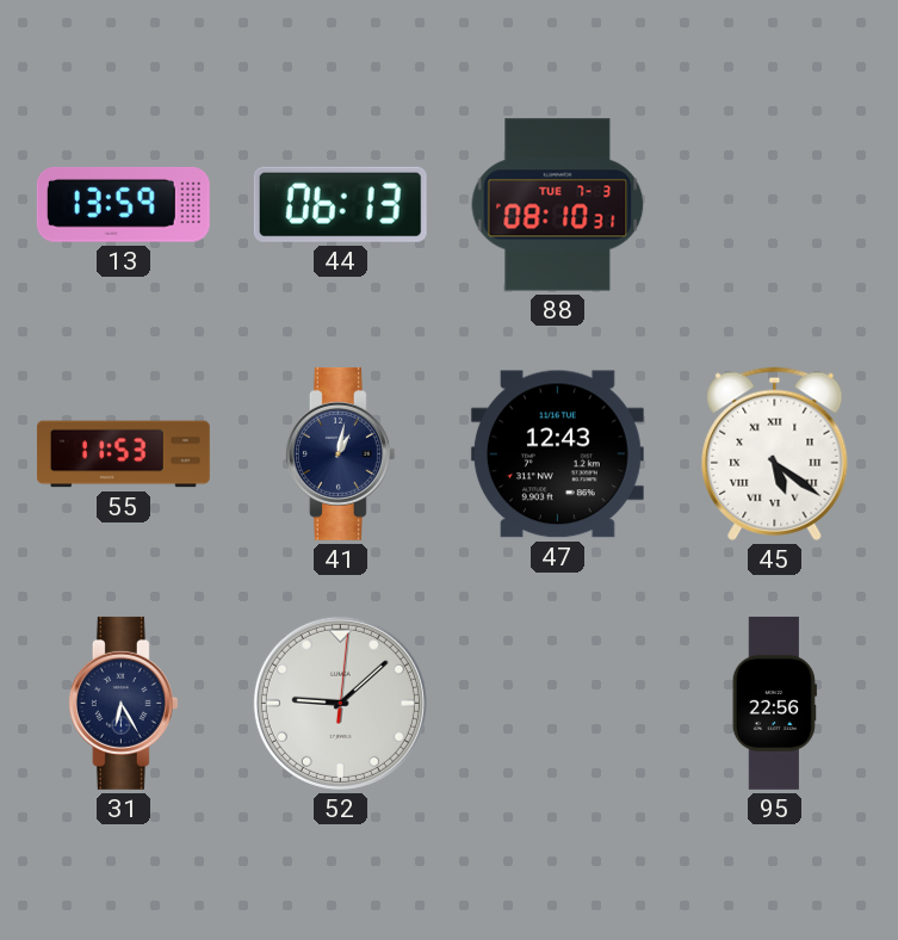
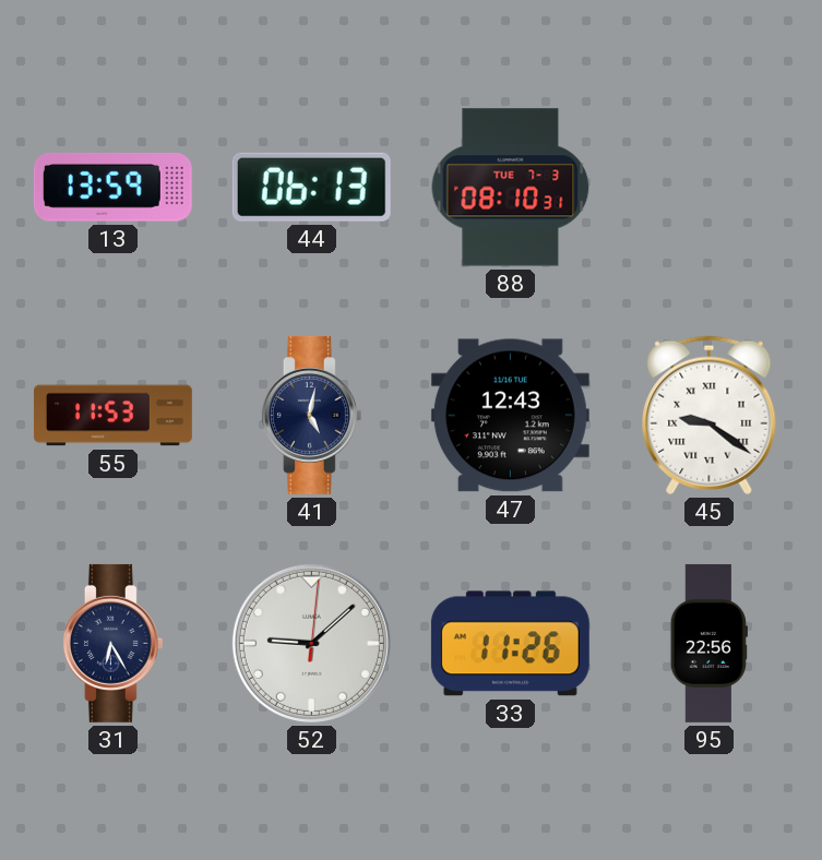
41: 1:02 -> 5:02
45: 5:21 -> 9:21
33: none -> 11:26
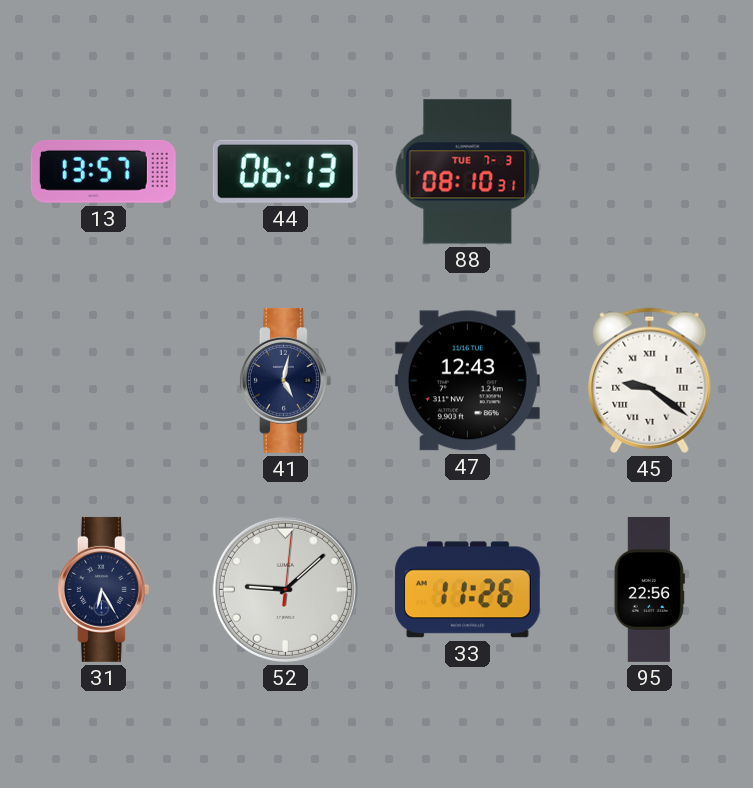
13: 13:59 -> 13:57
55: 11:53 -> none
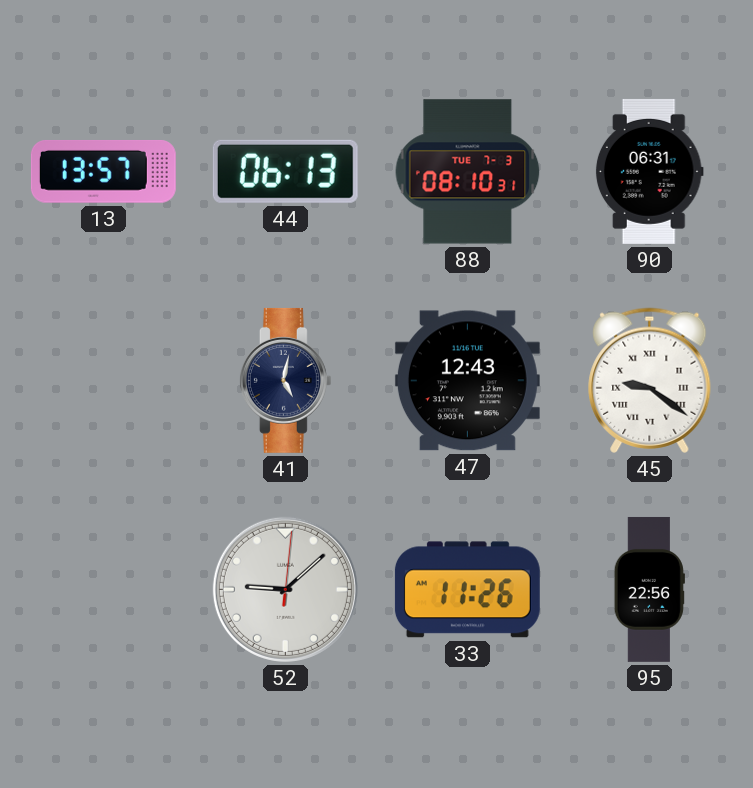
90: none -> 06:31
31: 6:25 -> none
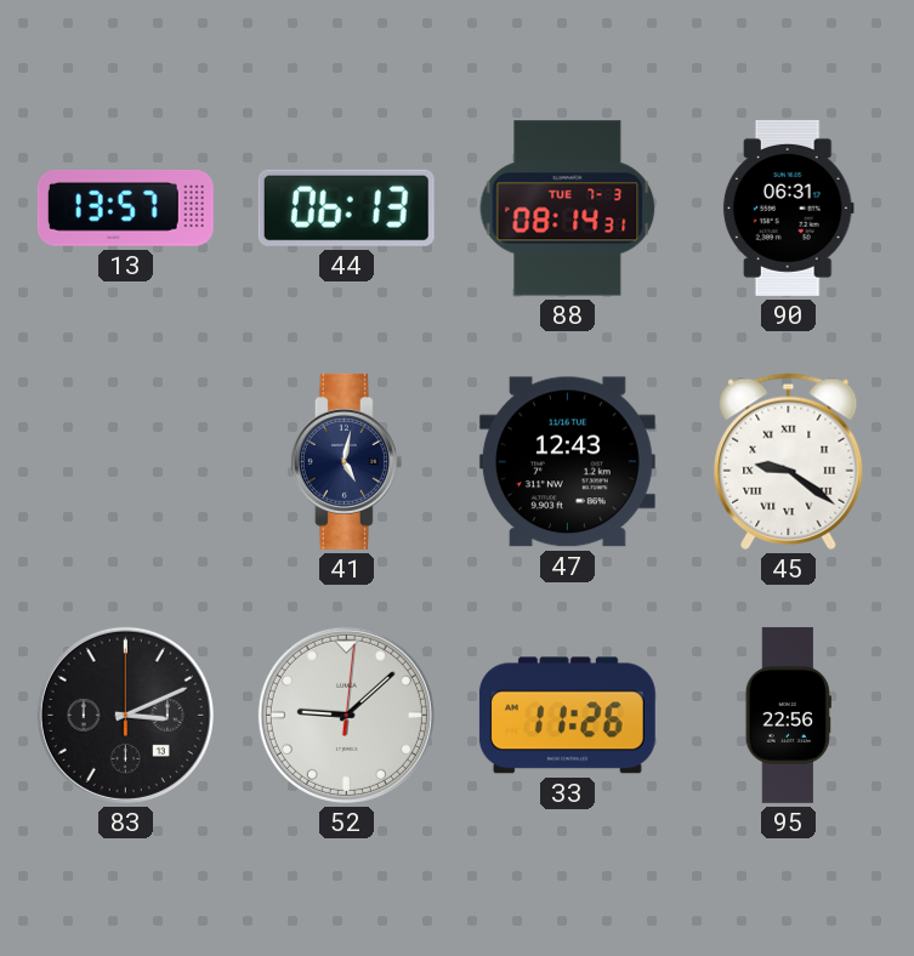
88: 08:10 -> 08:14
83: none -> 3:11
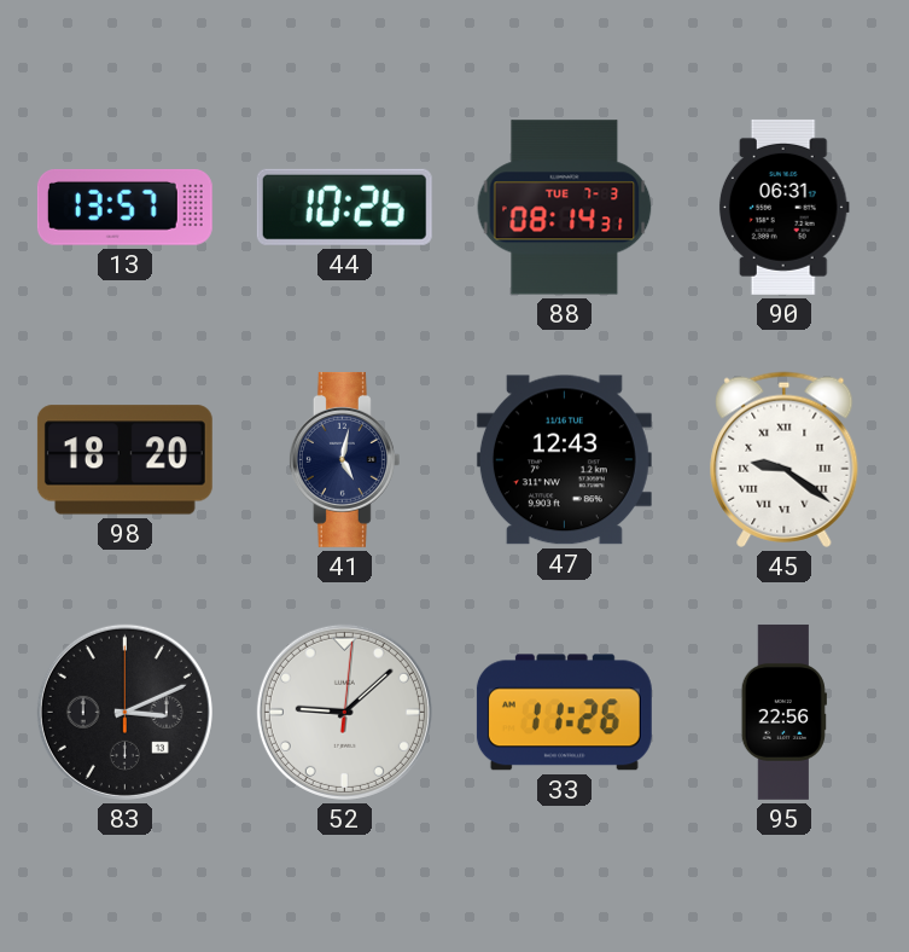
44: 06:13 -> 10:26
98: none -> 18:20
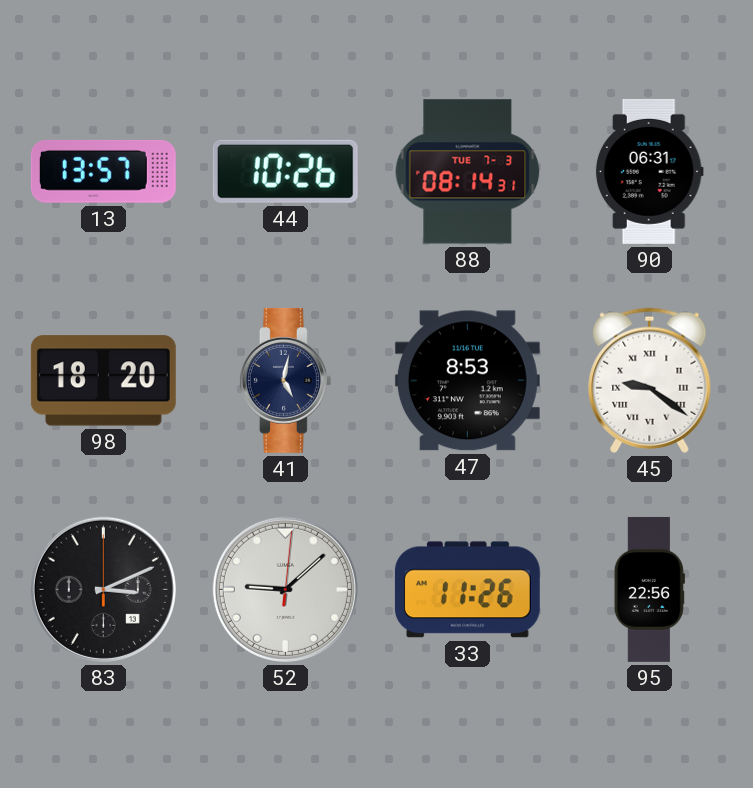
47: 12:43 -> 8:53
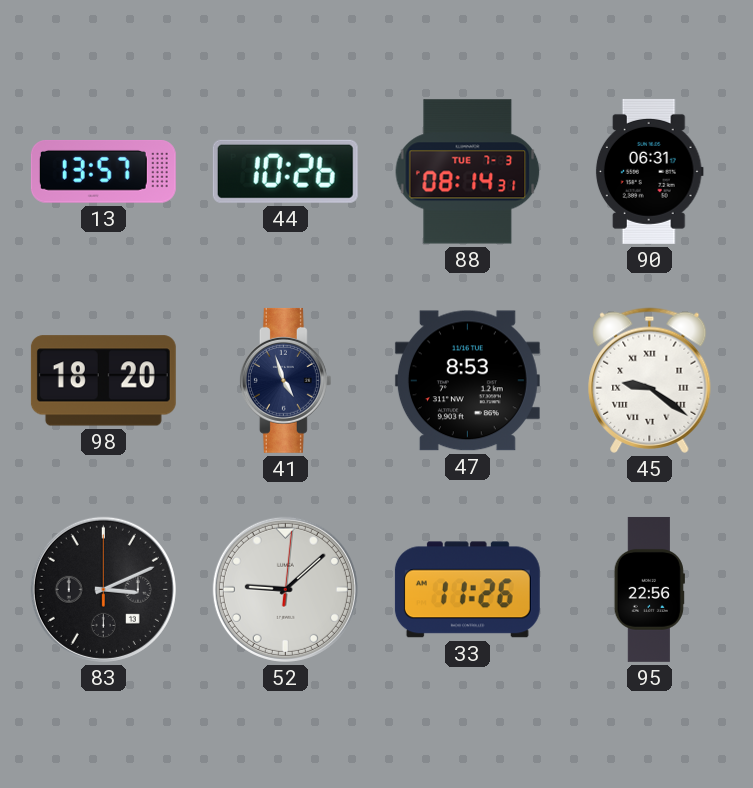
41: 5:02 -> 4:57
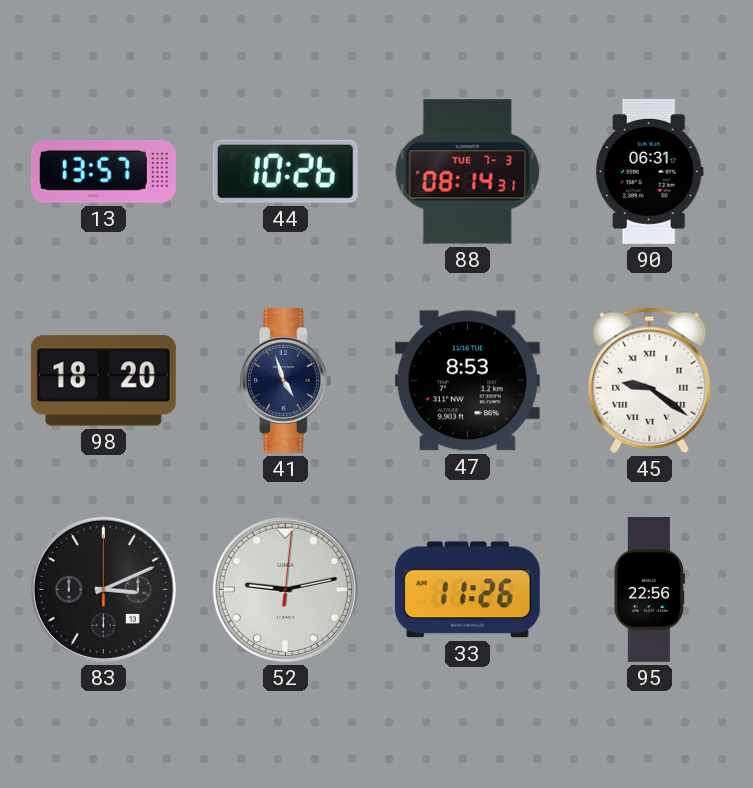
52: 9:08 -> 9:13
